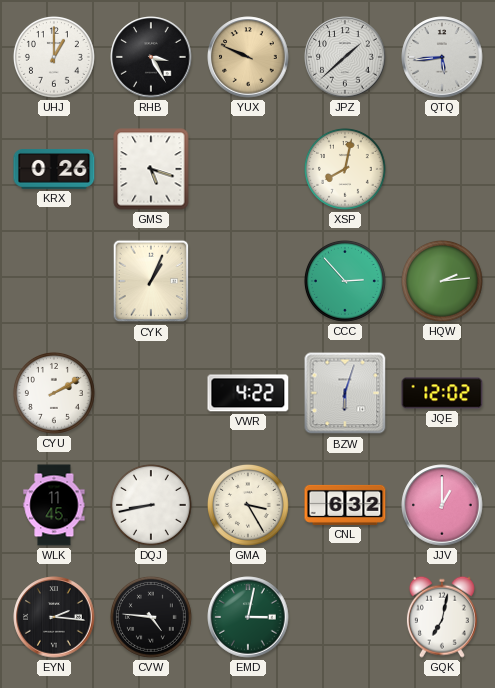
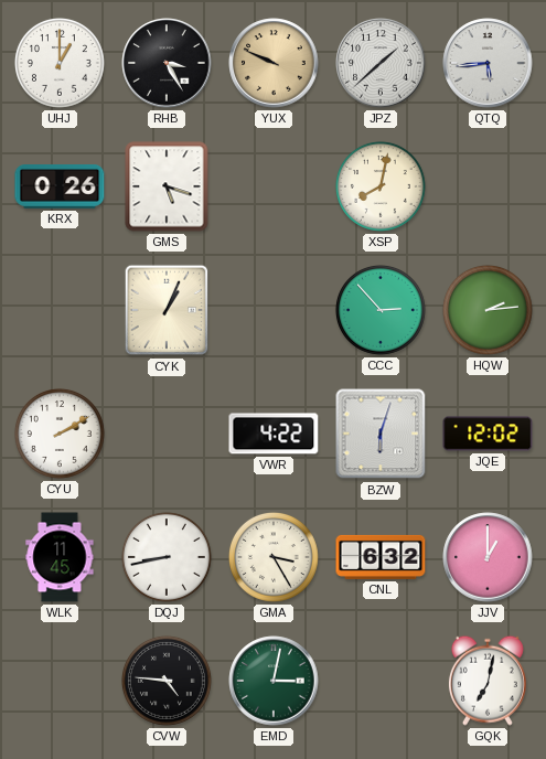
EYN: 2:16 -> none
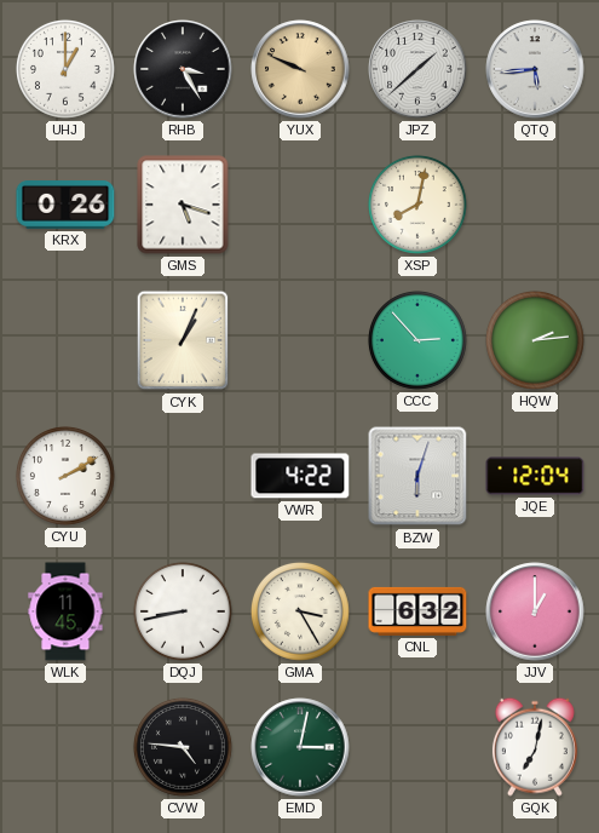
JQE: 12:02 -> 12:04
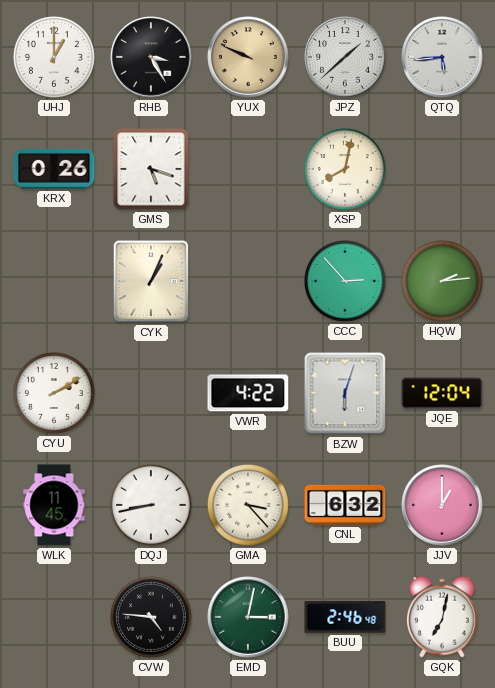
GMA: 3:25 -> 3:23
BUU: none -> 2:46
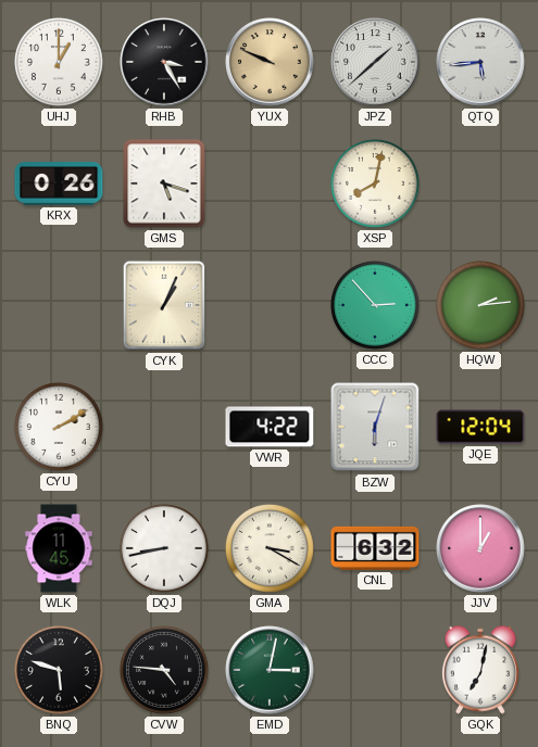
GMA: 3:23 -> 3:20
BNQ: none -> 5:48
BUU: 2:46 -> none
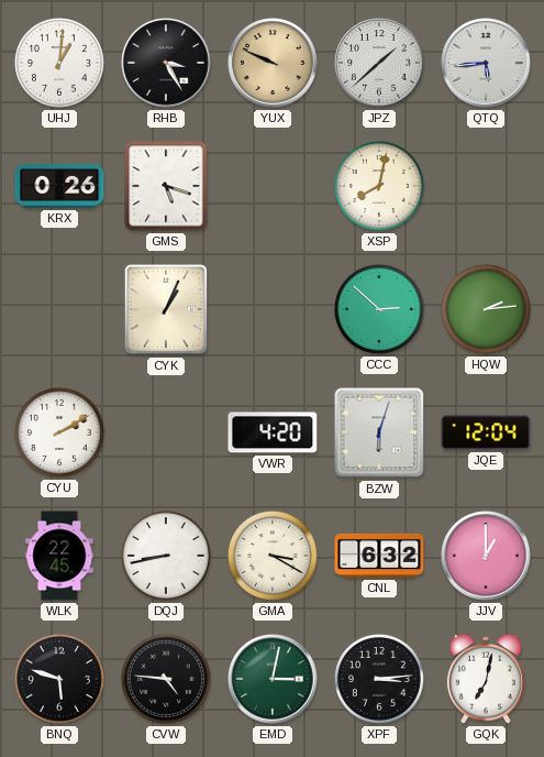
UHJ: 1:00 -> 1:01
CCC: 2:53 -> 2:52
VWR: 4:22 -> 4:20
WLK: 11:45 -> 22:45
XPF: none -> 3:14
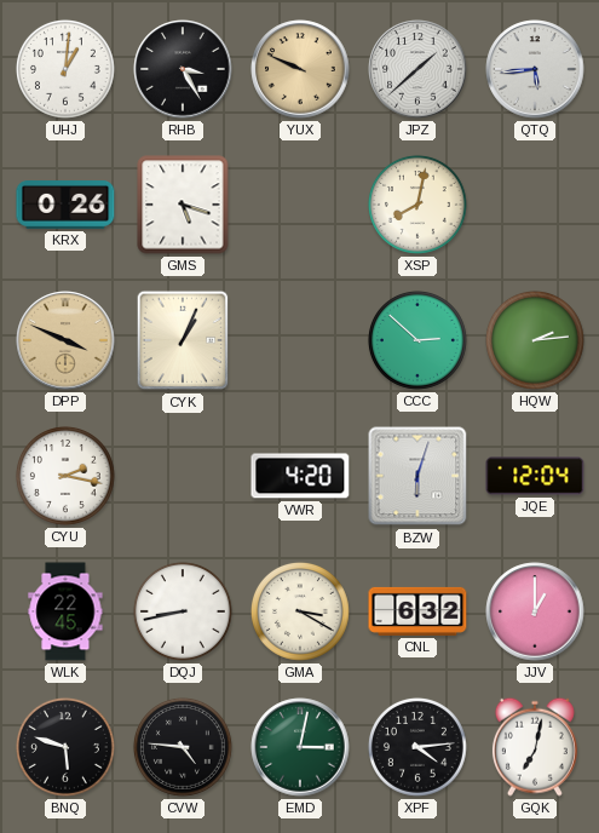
DPP: none -> 3:49
CYU: 2:10 -> 2:17
XPF: 3:14 -> 4:14
